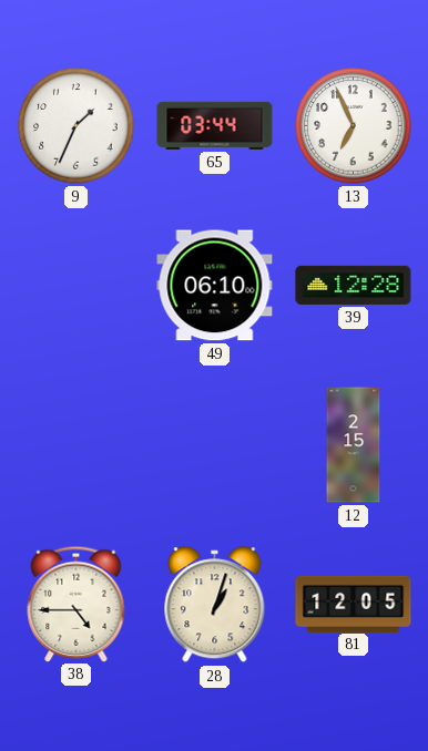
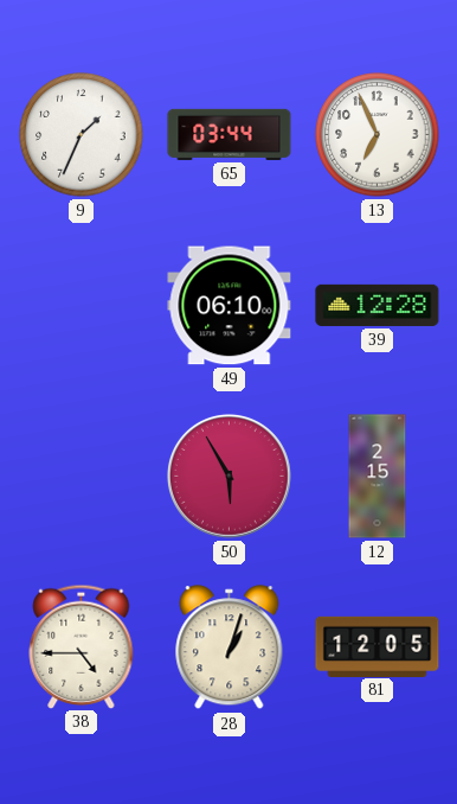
50: none -> 5:55
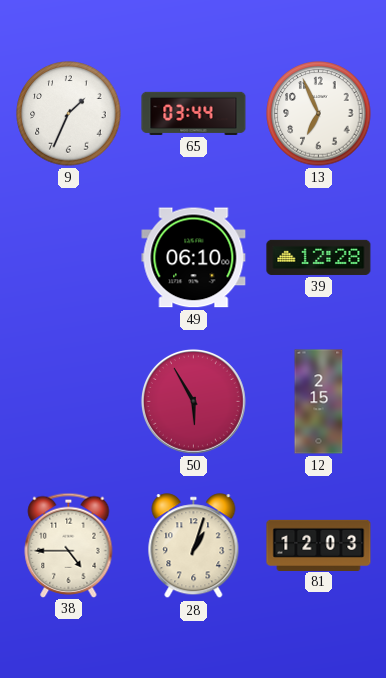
81: 12:05 -> 12:03
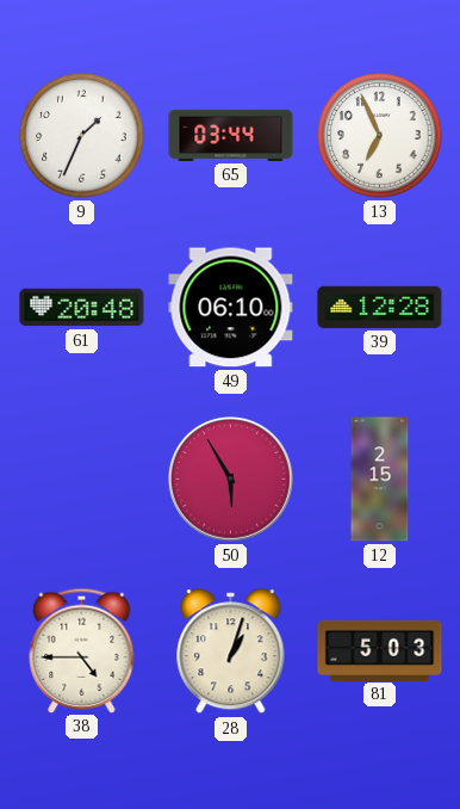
61: none -> 20:48
81: 12:03 -> 5:03
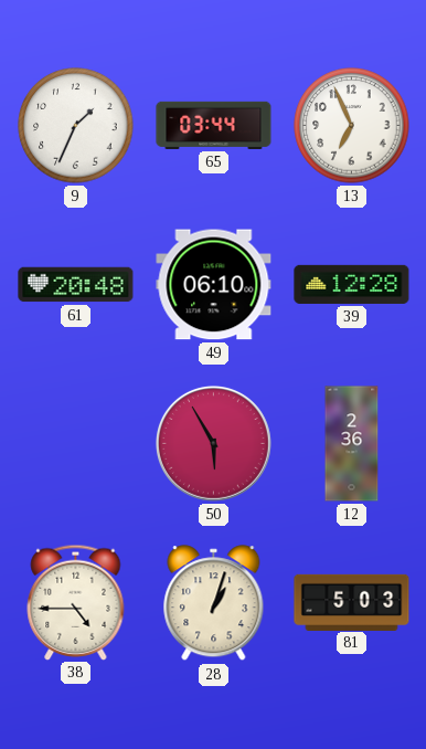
12: 2:15 -> 2:36
